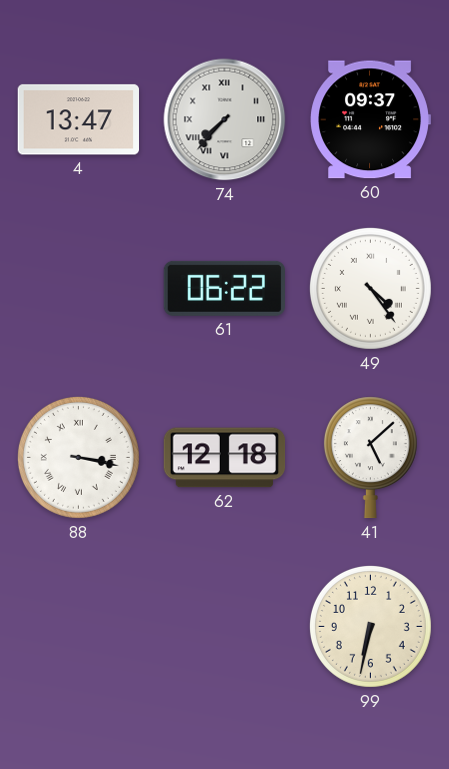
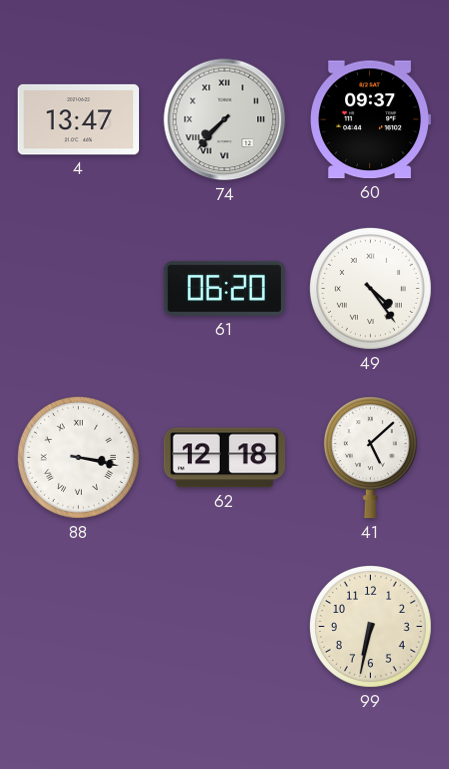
61: 06:22 -> 06:20
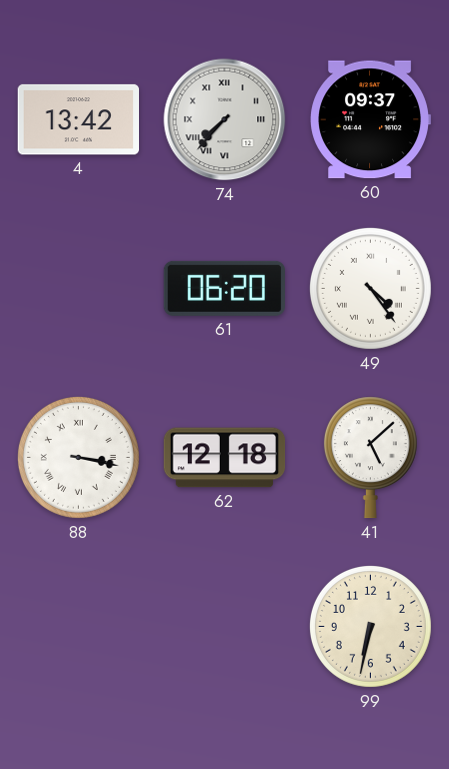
4: 13:47 -> 13:42
